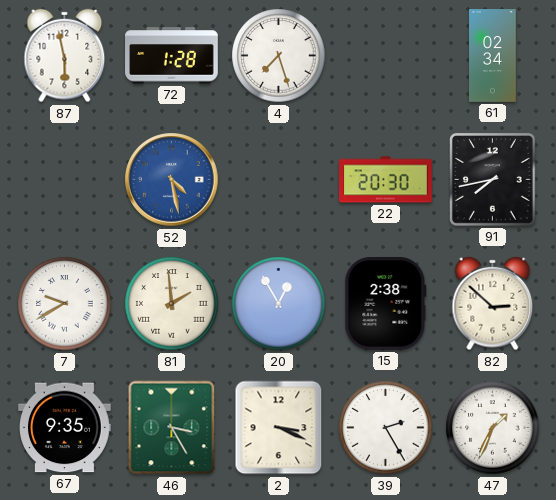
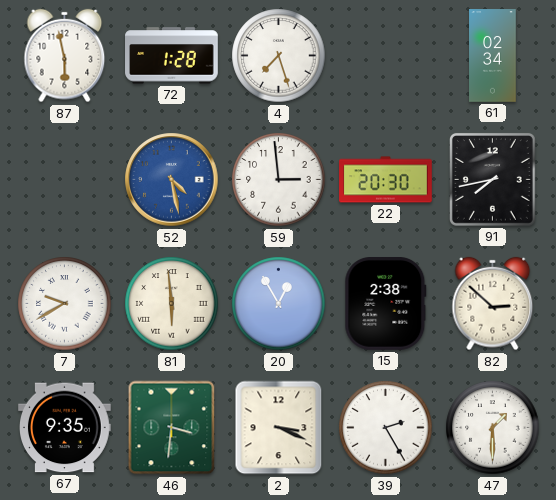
59: none -> 2:59
81: 1:59 -> 5:59
46: 3:25 -> 3:31
47: 1:34 -> 1:30
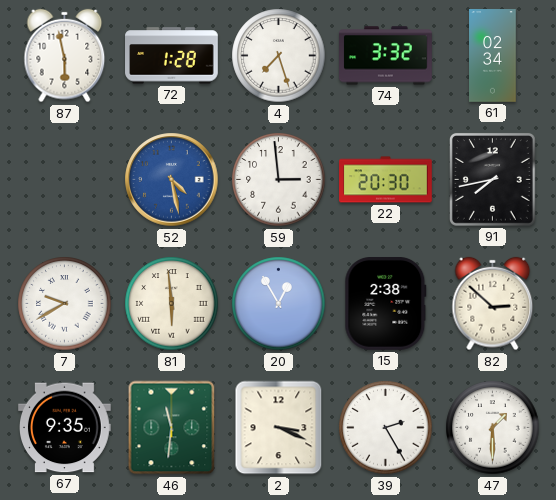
74: none -> 3:32
46: 3:31 -> 11:31
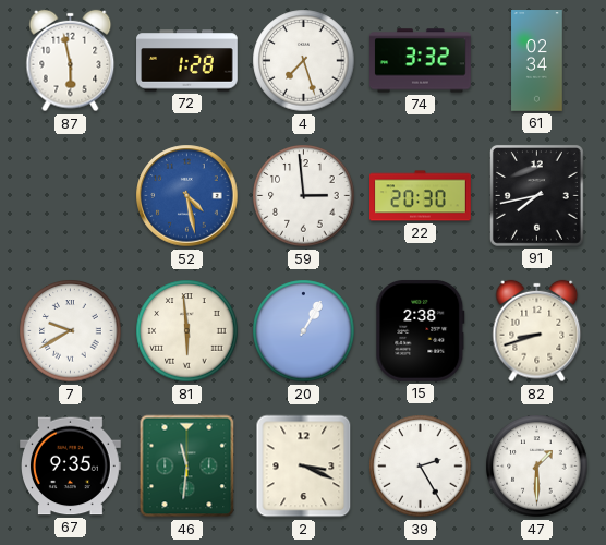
20: 12:55 -> 1:05
82: 2:52 -> 8:42
